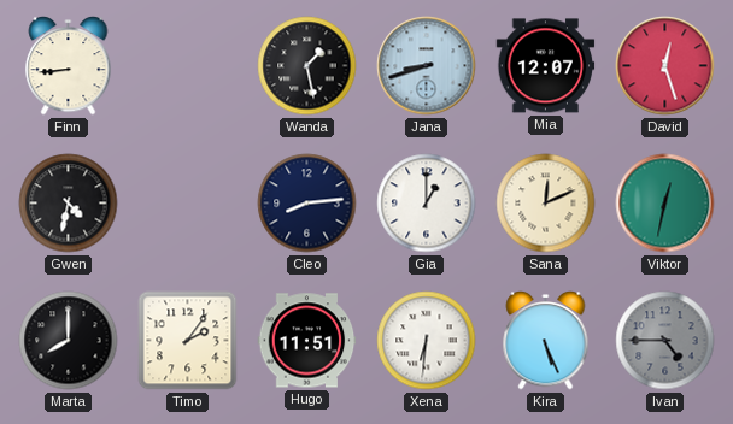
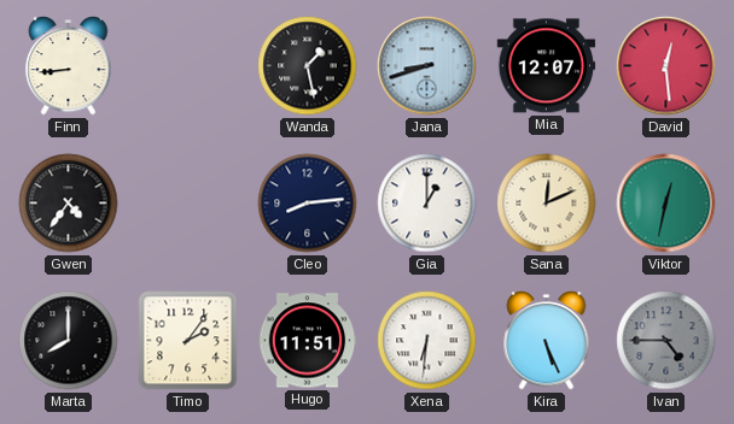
David: 12:27 -> 12:29
Gwen: 4:32 -> 4:36
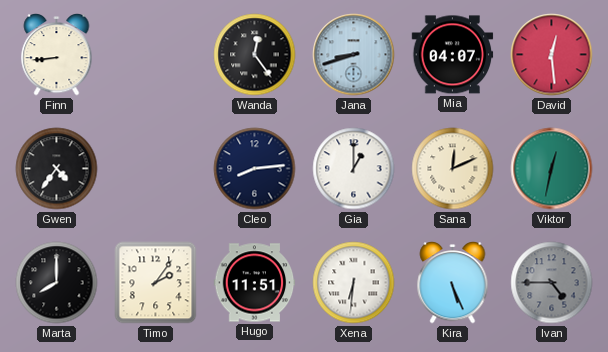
Wanda: 1:28 -> 12:24
Mia: 12:07 -> 04:07
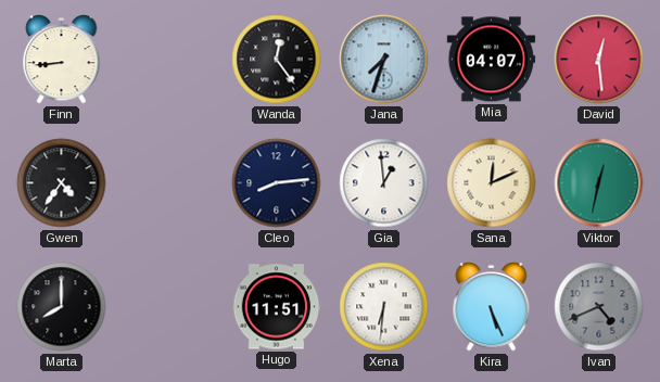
Jana: 8:42 -> 7:33
Gia: 1:00 -> 12:59
Timo: 2:06 -> none
Ivan: 4:45 -> 4:41
